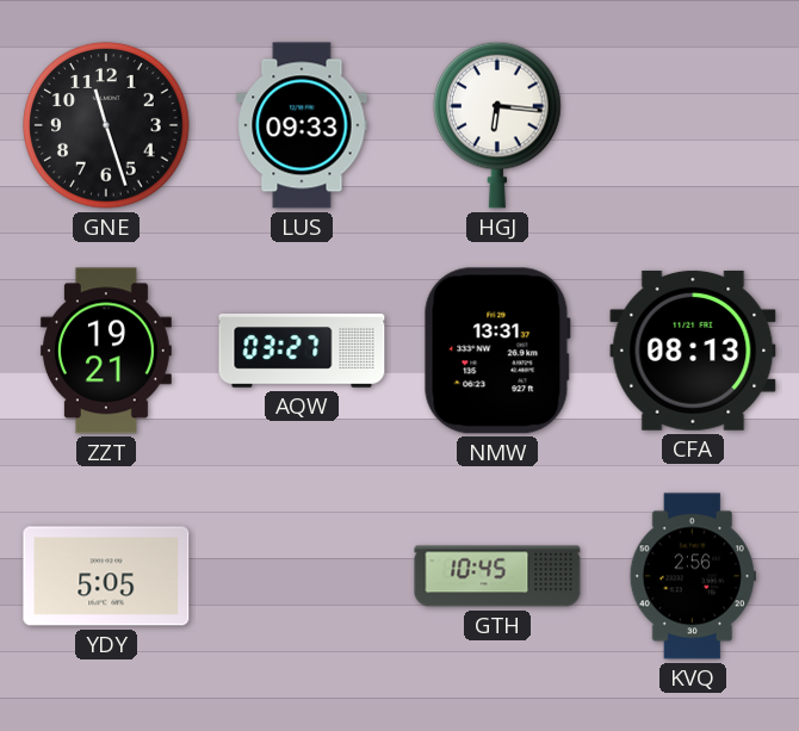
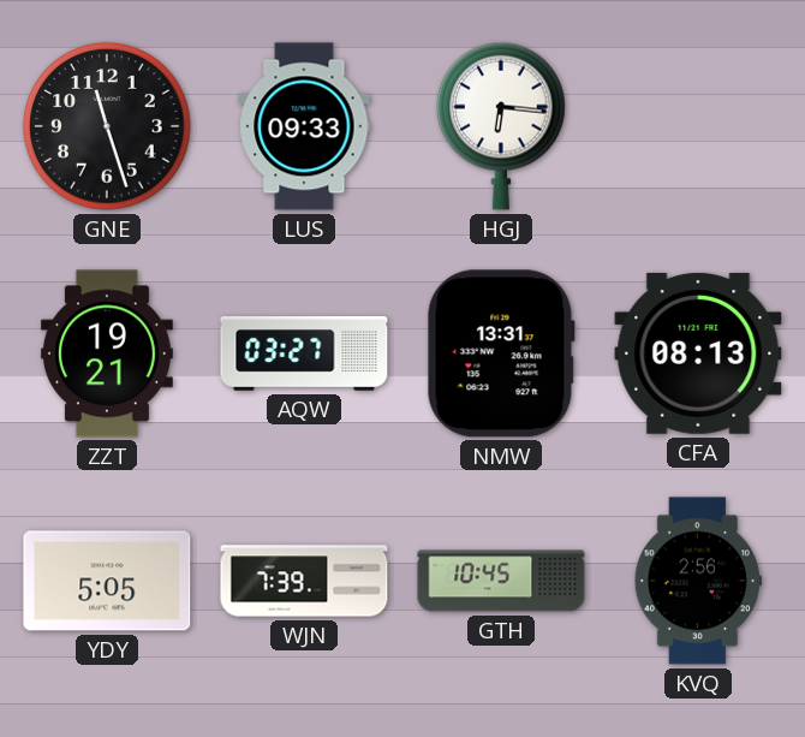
WJN: none -> 7:39
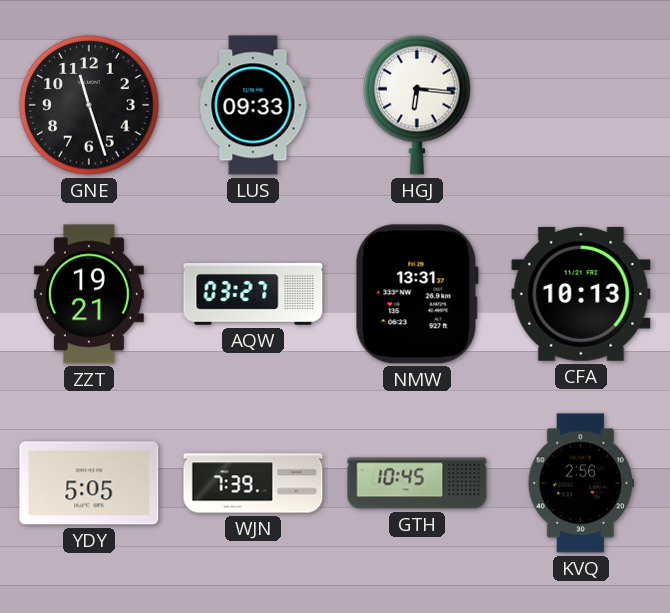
CFA: 08:13 -> 10:13
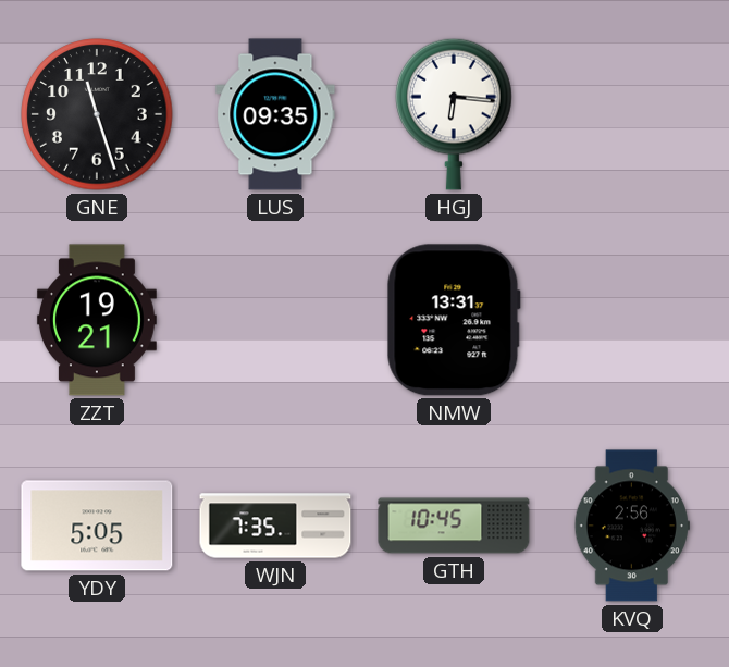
LUS: 09:33 -> 09:35
AQW: 03:27 -> none
CFA: 10:13 -> none
WJN: 7:39 -> 7:35
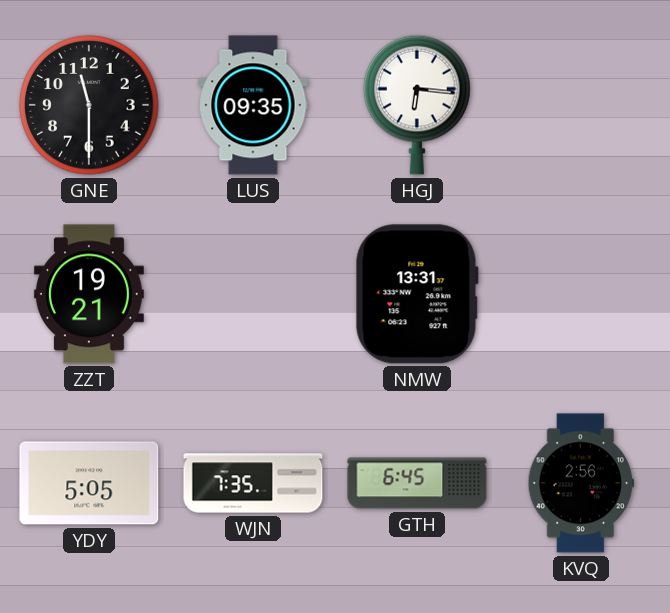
GNE: 11:27 -> 11:30
GTH: 10:45 -> 6:45
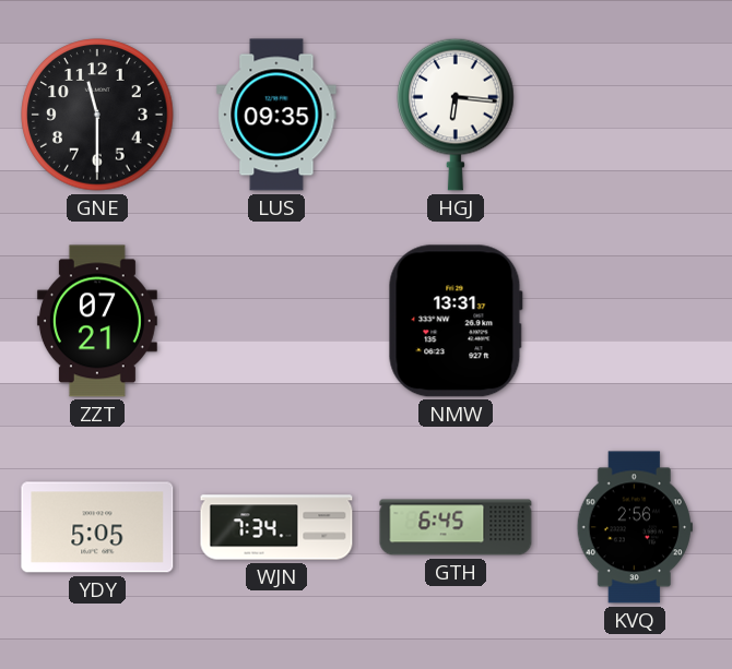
ZZT: 19:21 -> 07:21
WJN: 7:35 -> 7:34
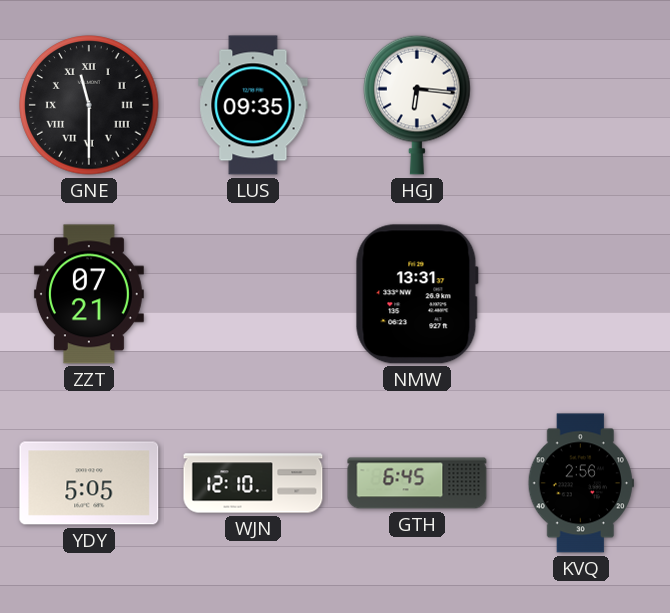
GNE numerals: Arabic -> Roman
WJN: 7:34 -> 12:10
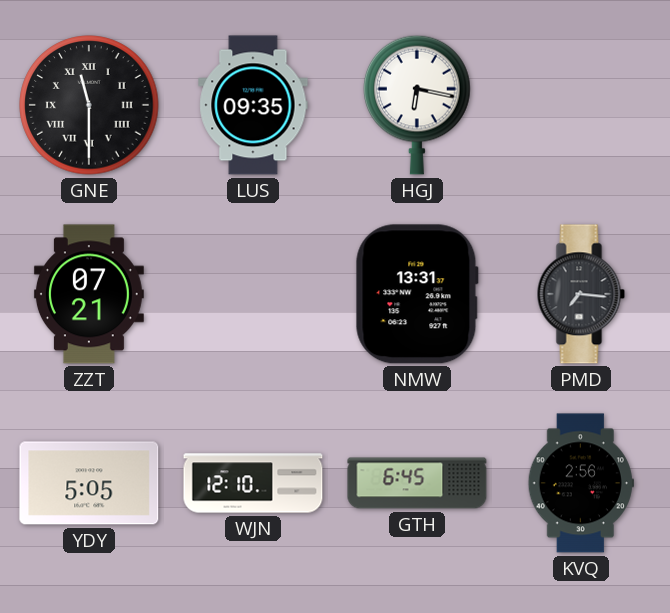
HGJ: 6:16 -> 6:17
PMD: none -> 7:16
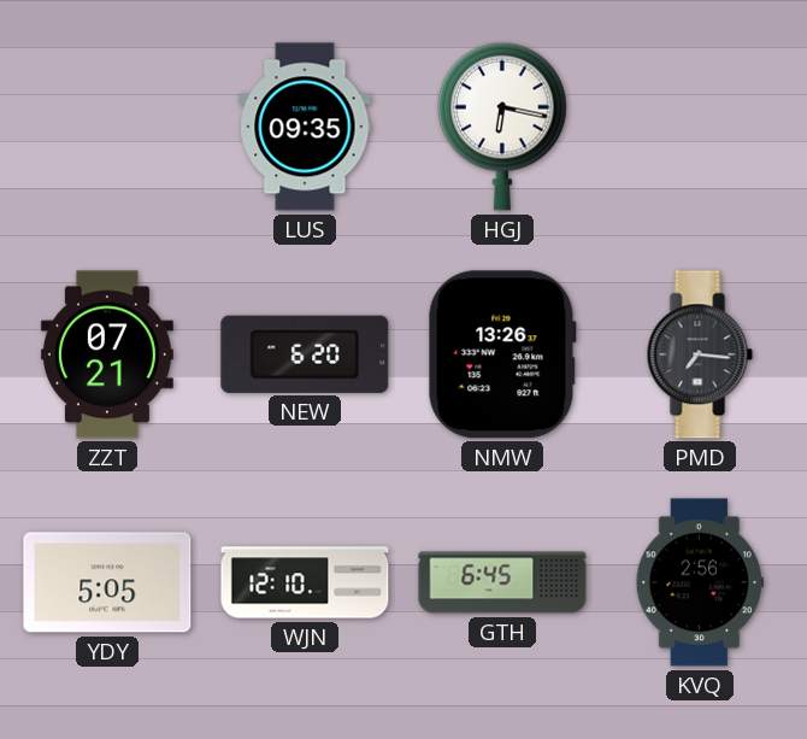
GNE: 11:30 -> none
NEW: none -> 6:20
NMW: 13:31 -> 13:26
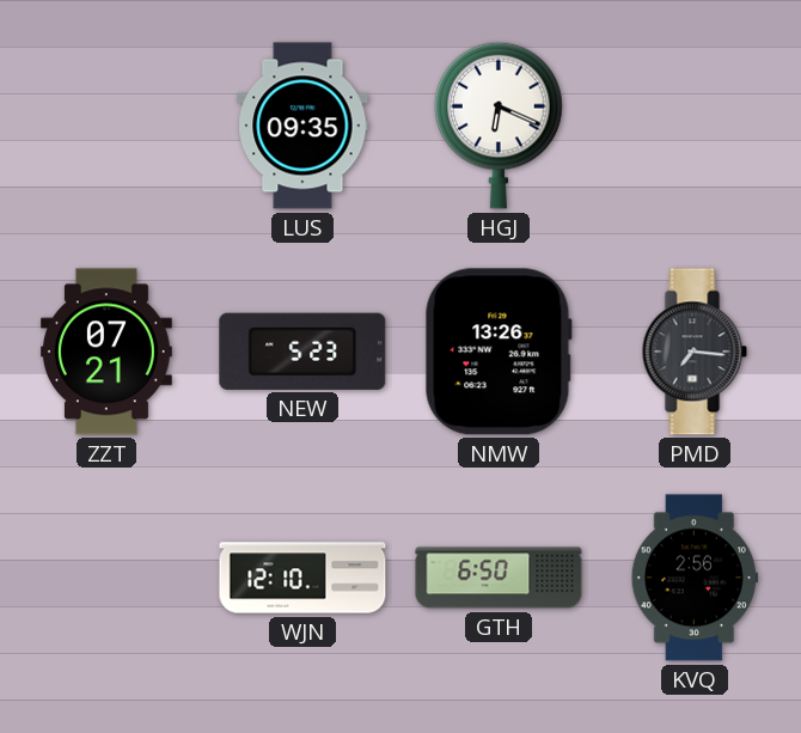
HGJ: 6:17 -> 6:19
NEW: 6:20 -> 5:23
YDY: 5:05 -> none
GTH: 6:45 -> 6:50
